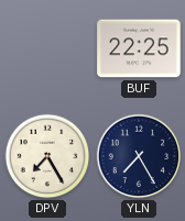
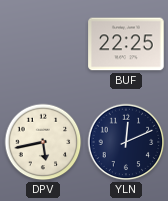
DPV: 7:25 -> 5:43
YLN: 7:25 -> 12:11
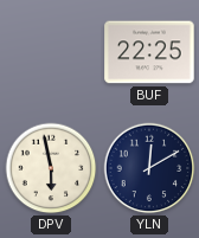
DPV: 5:43 -> 5:58
YLN: 12:11 -> 12:10
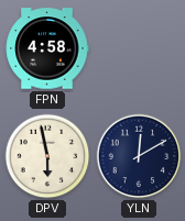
FPN: none -> 4:58
BUF: 22:25 -> none
